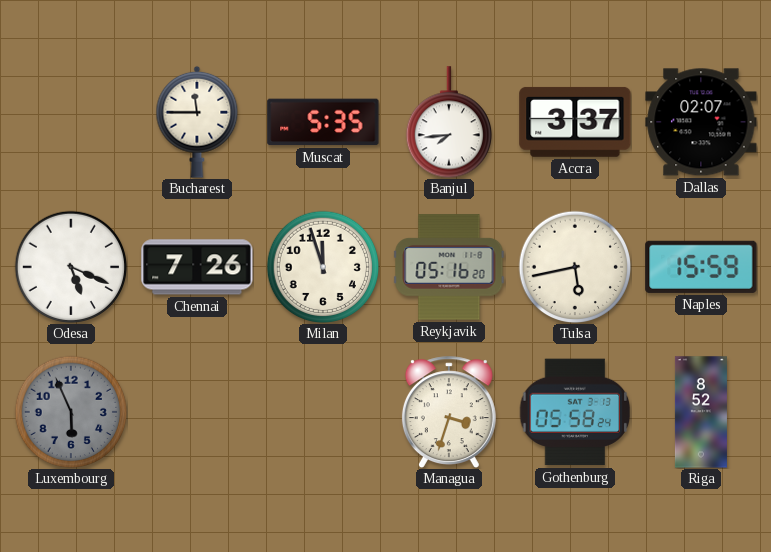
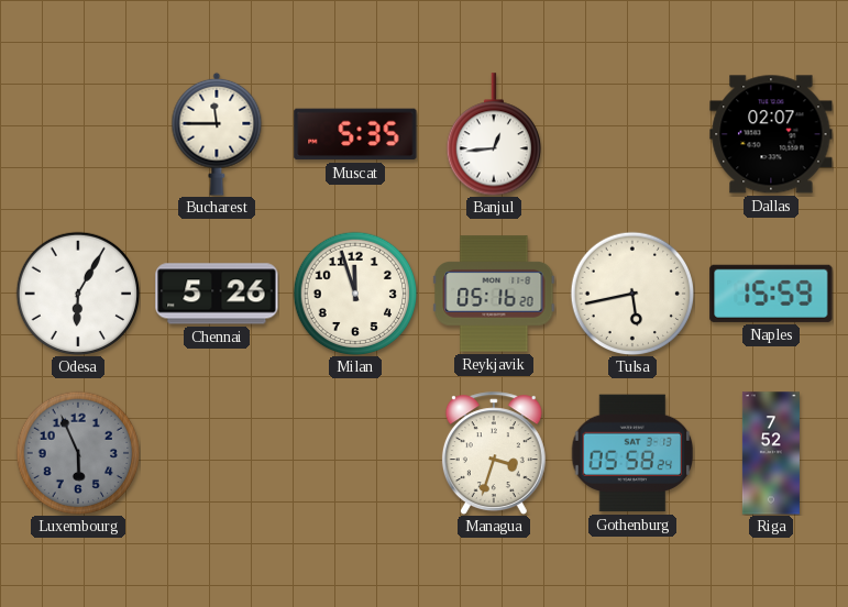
Banjul: 7:44 -> 12:44
Accra: 3:37 -> none
Odesa: 5:19 -> 6:05
Chennai: 7:26 -> 5:26
Riga: 8:52 -> 7:52
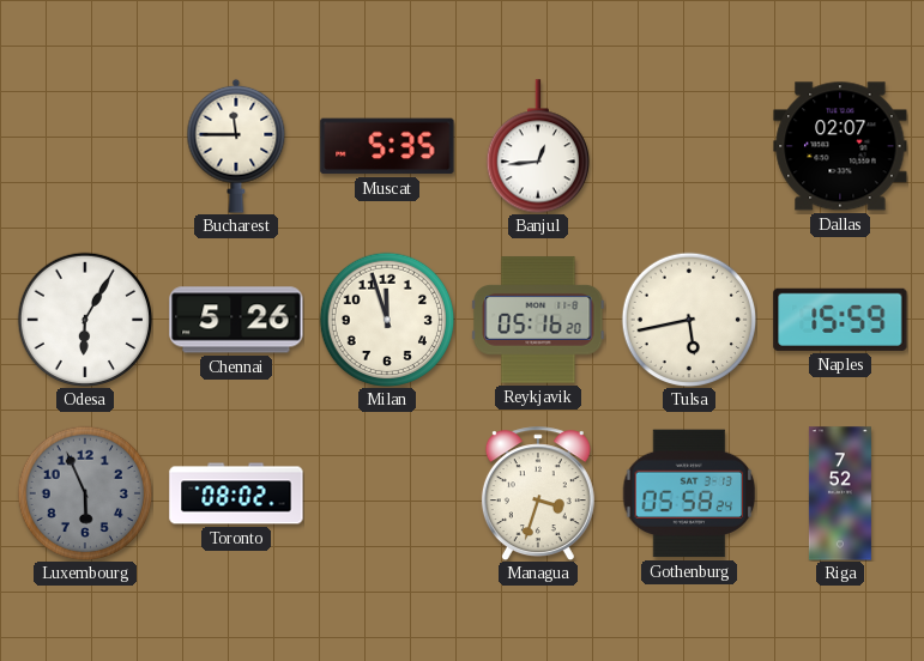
Toronto: none -> 08:02
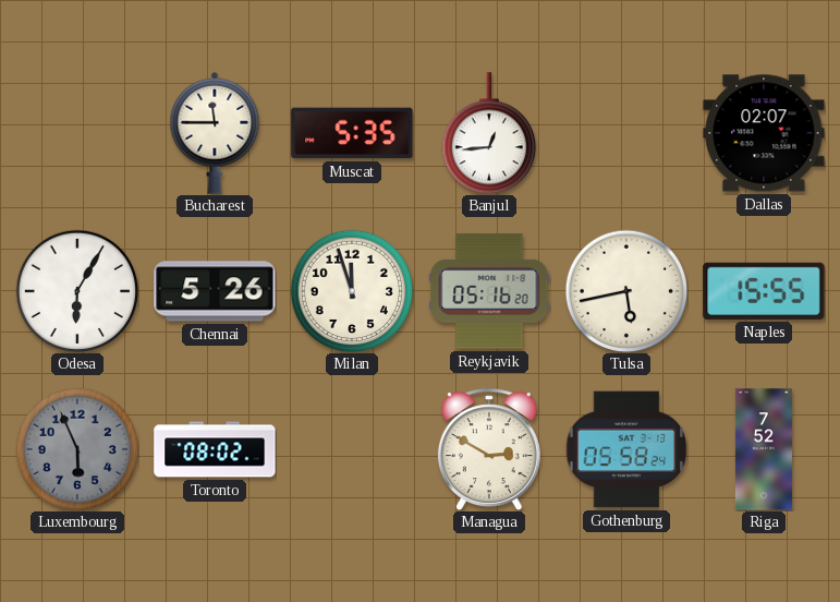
Naples: 15:59 -> 15:55
Managua: 3:33 -> 2:50
